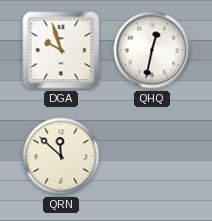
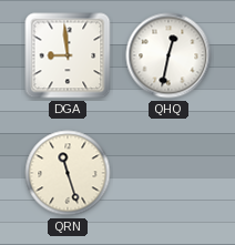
DGA: 9:57 -> 8:59
QRN: 11:52 -> 11:27
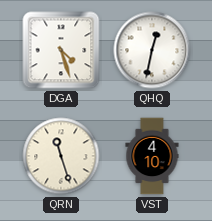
DGA: 8:59 -> 4:27
VST: none -> 4:10
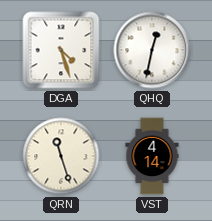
VST: 4:10 -> 4:14
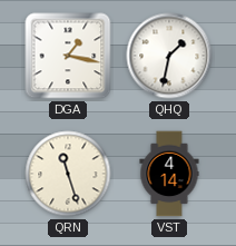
DGA: 4:27 -> 1:17
QHQ: 12:32 -> 1:32
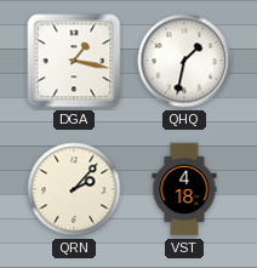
QRN: 11:27 -> 2:07
VST: 4:14 -> 4:18
